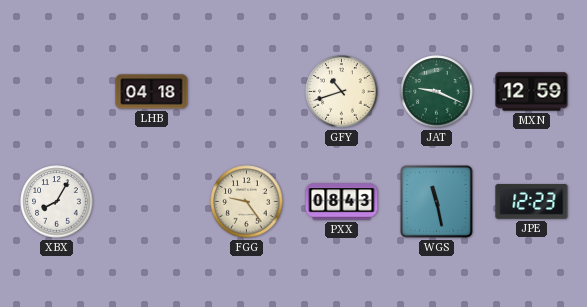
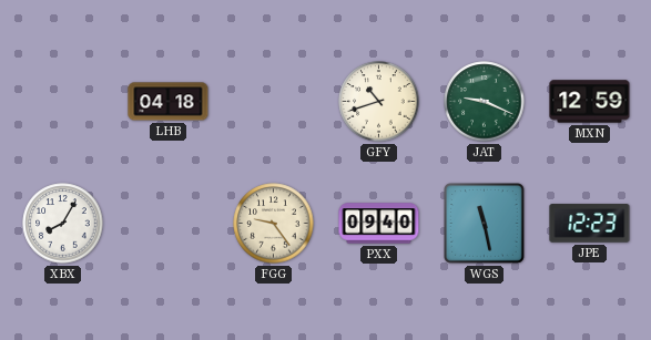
PXX: 08:43 -> 09:40
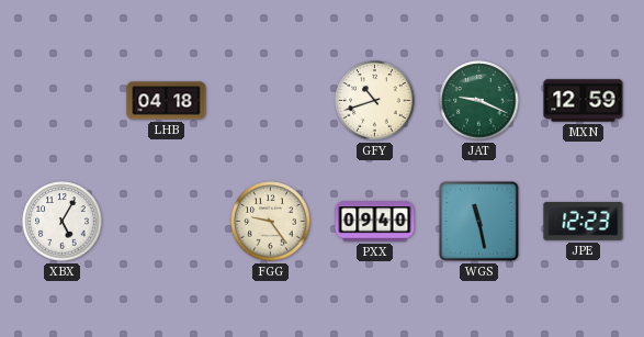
XBX: 8:05 -> 5:05
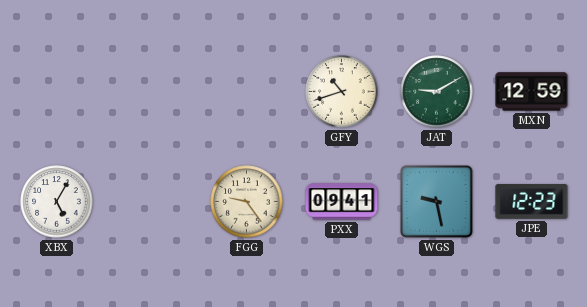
LHB: 04:18 -> none
JAT: 9:19 -> 9:10
PXX: 09:40 -> 09:41
WGS: 11:28 -> 9:28
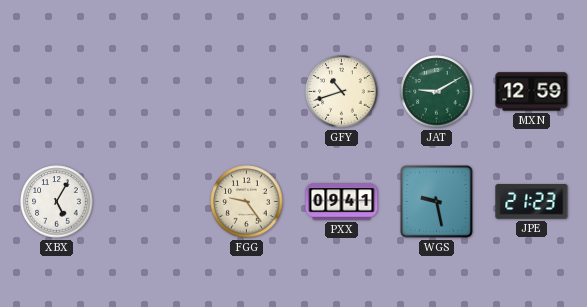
JPE: 12:23 -> 21:23
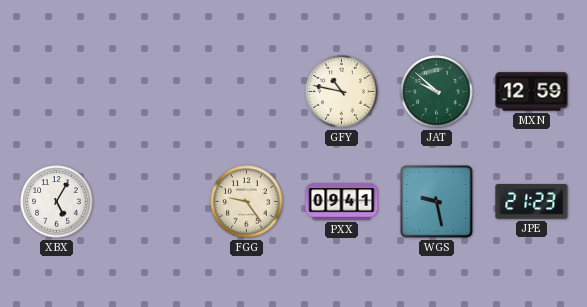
GFY: 10:42 -> 10:47
JAT: 9:10 -> 9:52
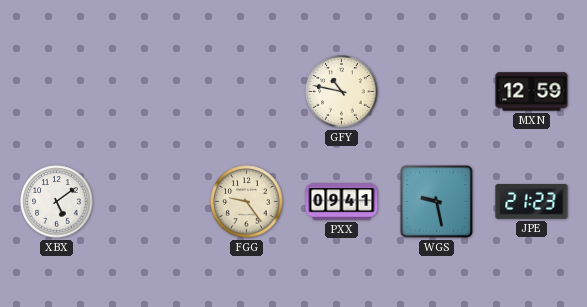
JAT: 9:52 -> none
XBX: 5:05 -> 5:09
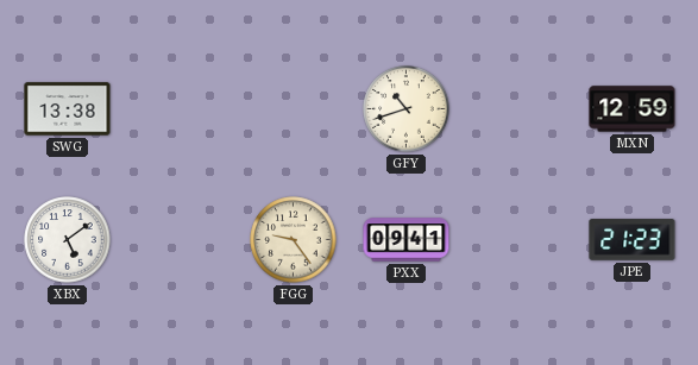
SWG: none -> 13:38
GFY: 10:47 -> 10:42
WGS: 9:28 -> none
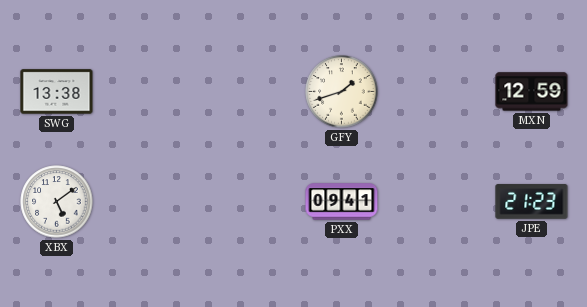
GFY: 10:42 -> 1:42
FGG: 9:24 -> none
